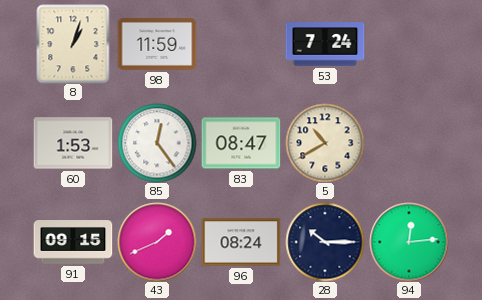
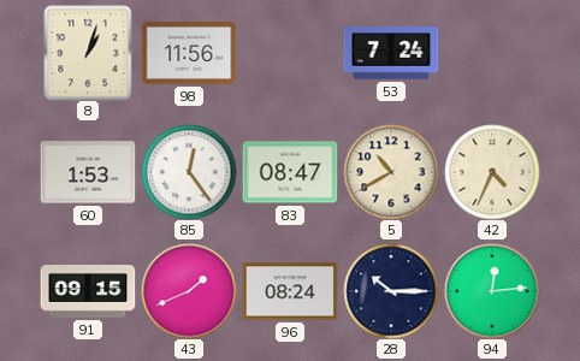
98: 11:59 -> 11:56
42: none -> 4:34
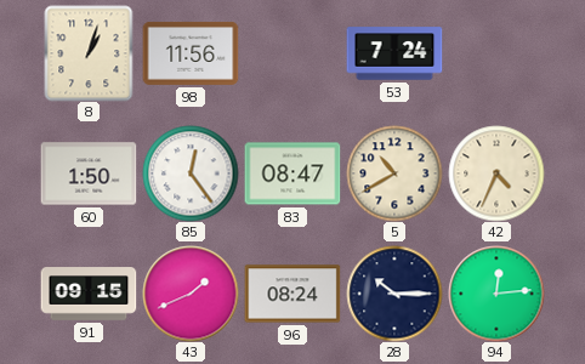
60: 1:53 -> 1:50
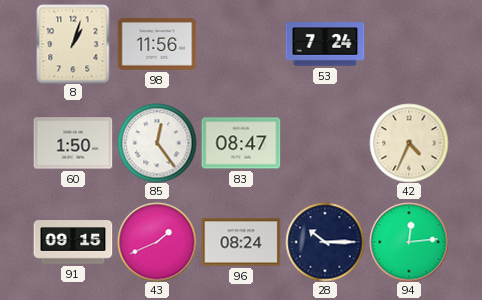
5: 10:40 -> none
